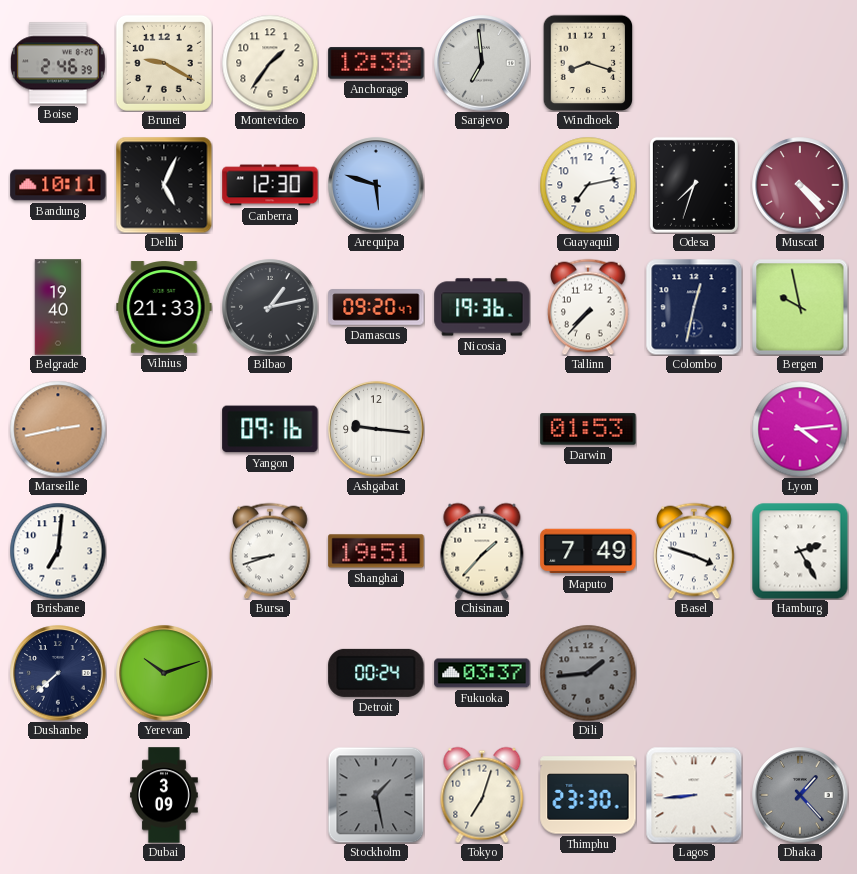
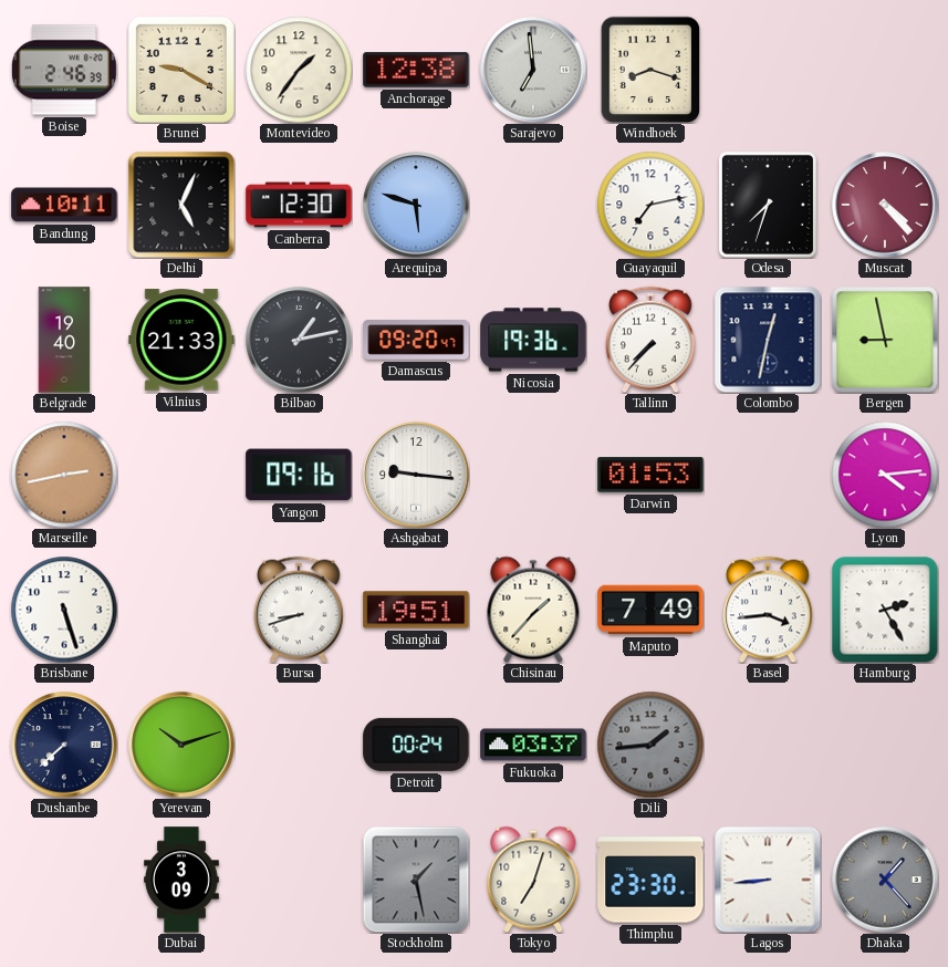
Bergen: 9:58 -> 8:58
Brisbane: 7:01 -> 5:27
Basel: 3:48 -> 3:44
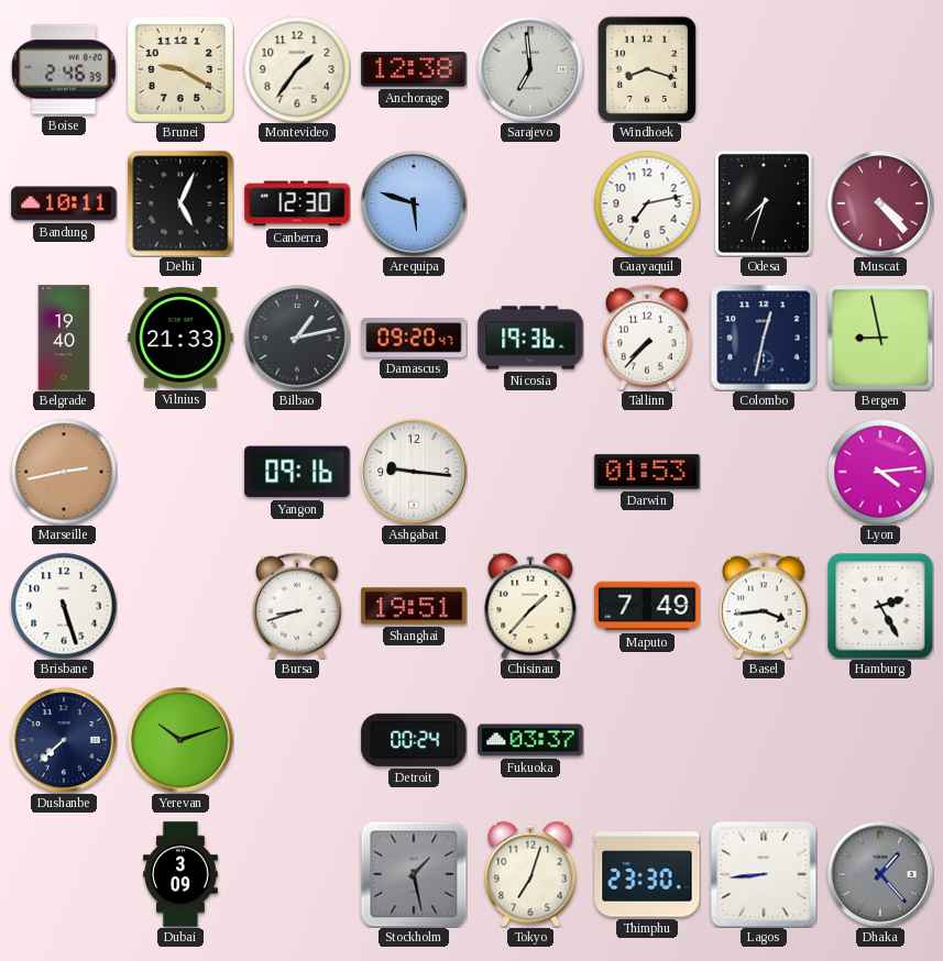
Dili: 1:44 -> none
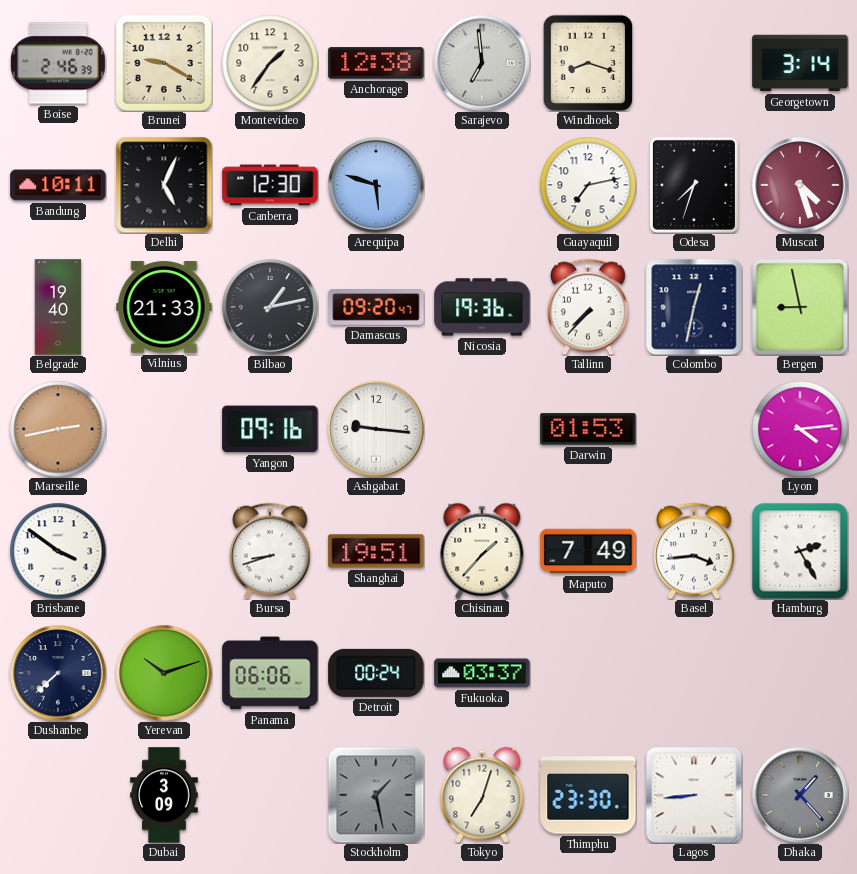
Georgetown: none -> 3:14
Muscat: 4:23 -> 4:27
Brisbane: 5:27 -> 3:51
Panama: none -> 06:06
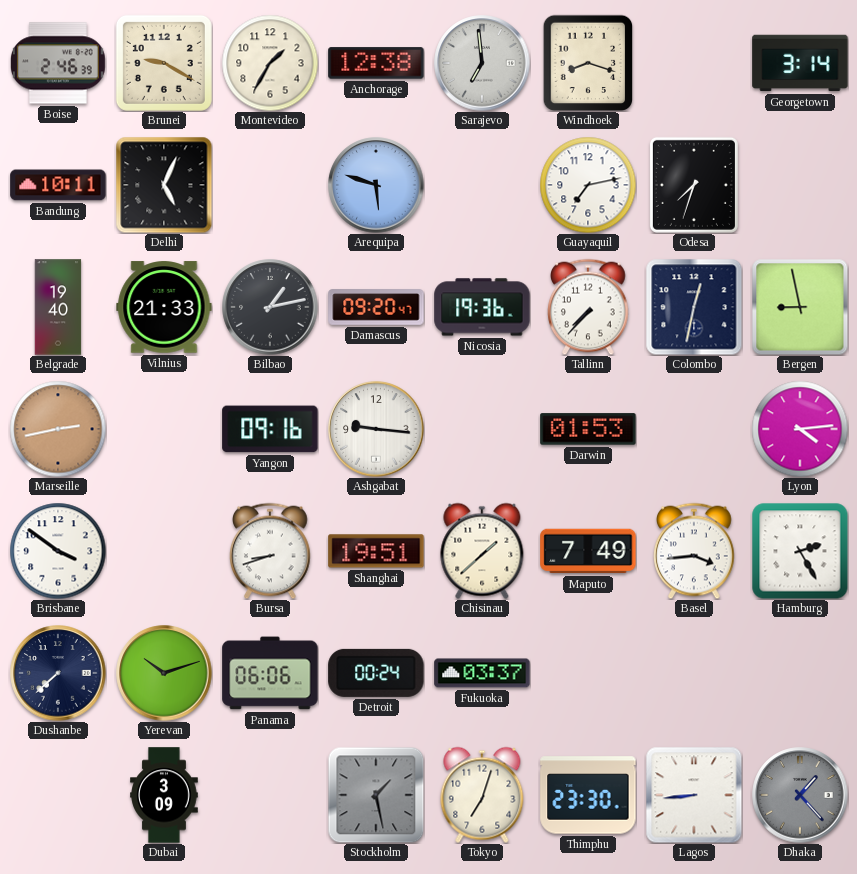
Montevideo: 1:36 -> 1:35
Canberra: 12:30 -> none
Muscat: 4:27 -> none
Chisinau: 1:37 -> 1:38
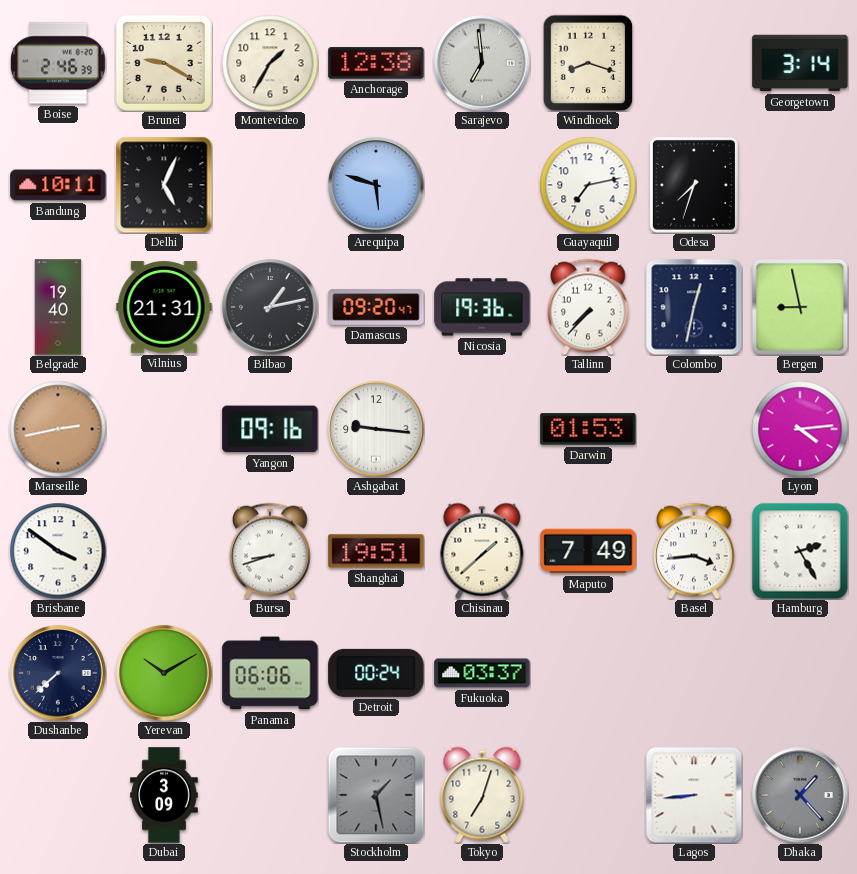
Vilnius: 21:33 -> 21:31
Yerevan: 10:12 -> 10:10
Thimphu: 23:30 -> none
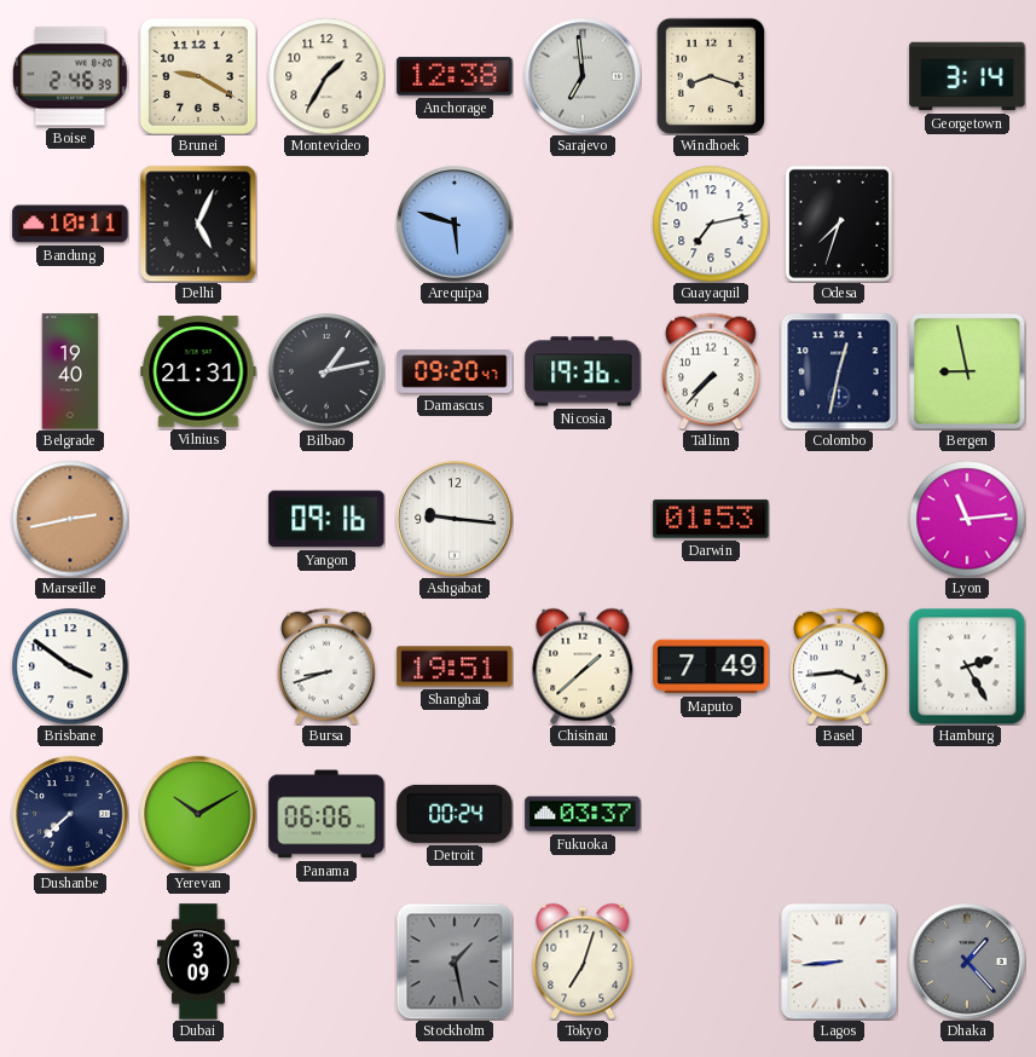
Lyon: 4:14 -> 11:14
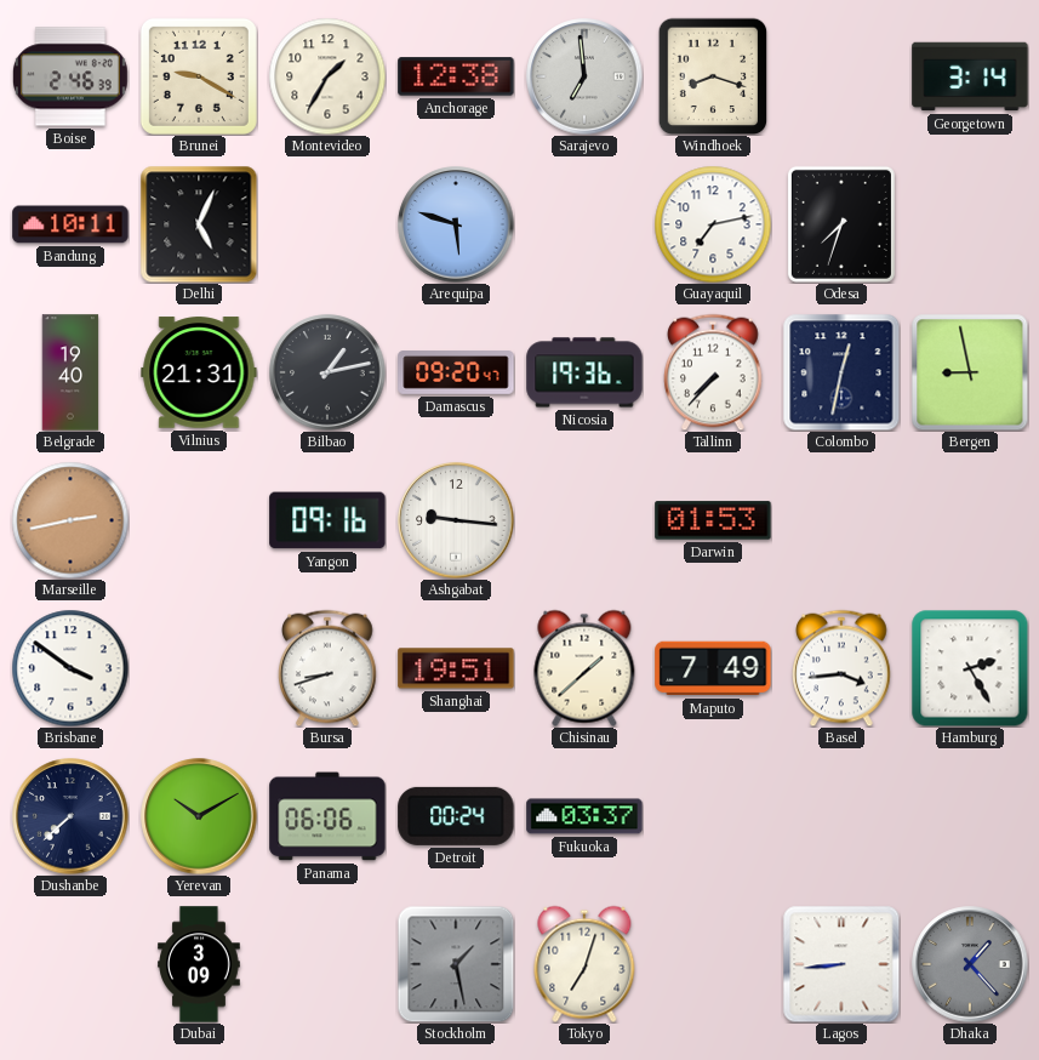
Lyon: 11:14 -> none
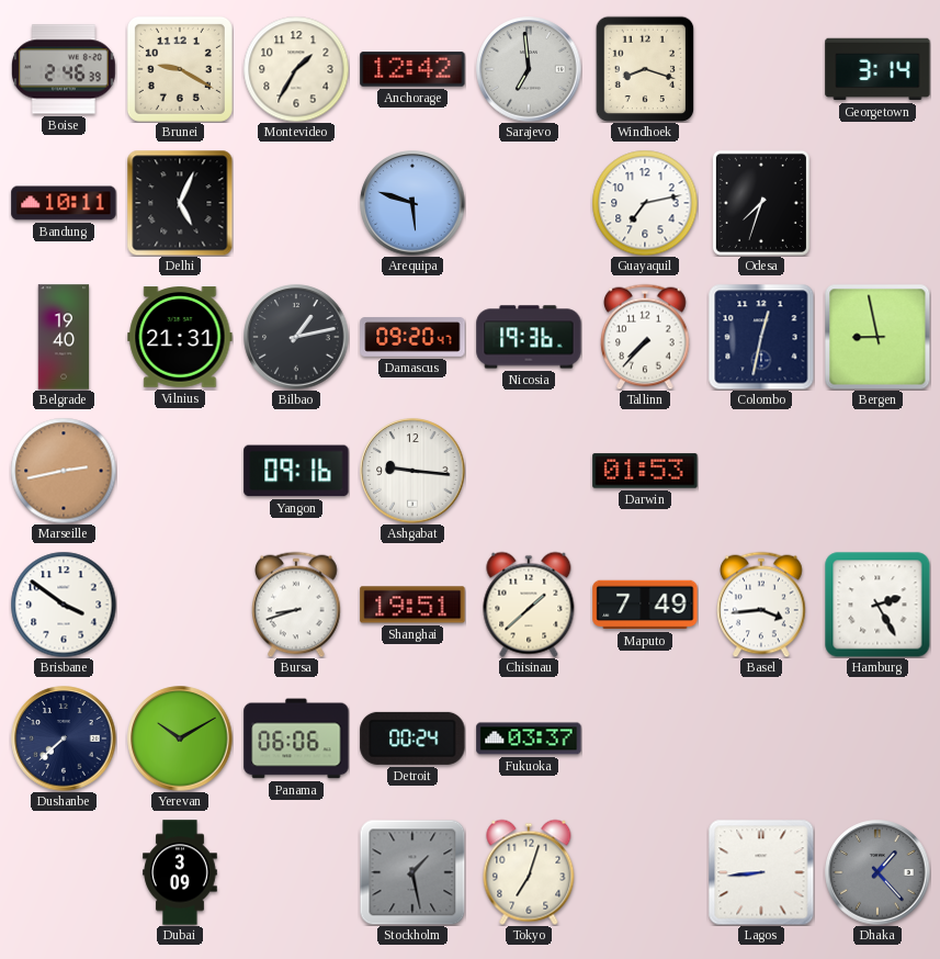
Anchorage: 12:38 -> 12:42
